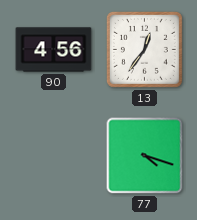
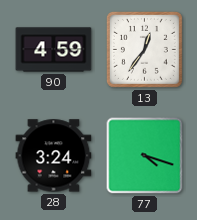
90: 4:56 -> 4:59
28: none -> 3:24
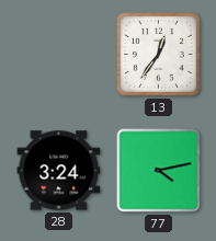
90: 4:59 -> none
77: 4:18 -> 4:13
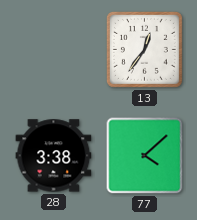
28: 3:24 -> 3:38
77: 4:13 -> 4:08
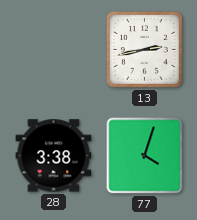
13: 12:36 -> 2:43
77: 4:08 -> 4:03
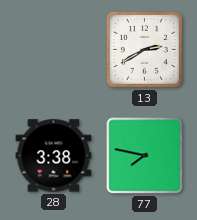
13: 2:43 -> 2:40
77: 4:03 -> 7:47
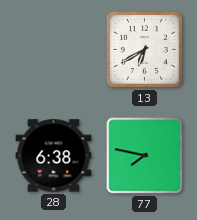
13: 2:40 -> 6:40
28: 3:38 -> 6:38
